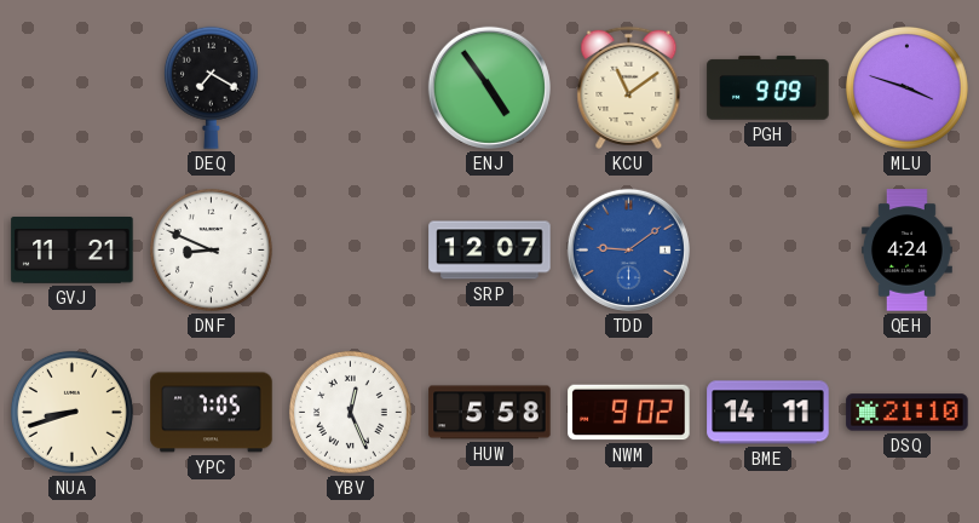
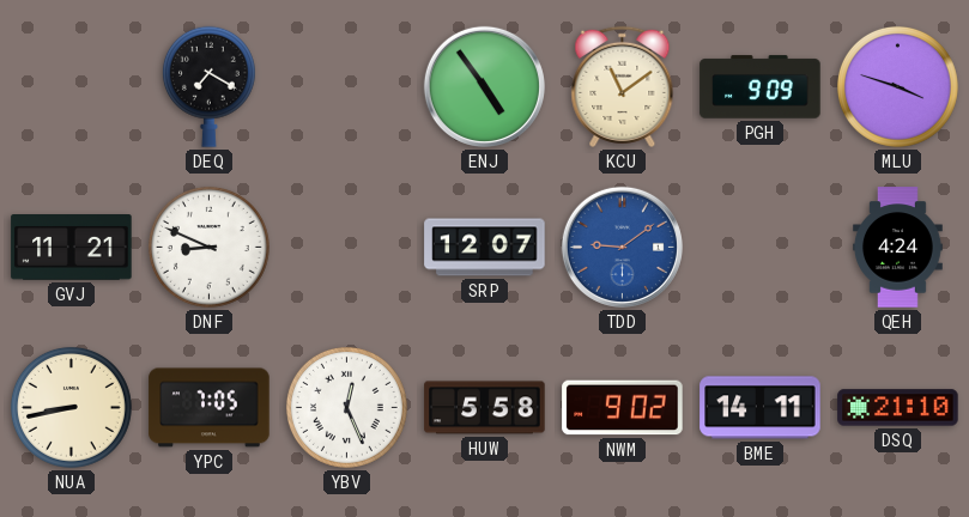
NUA: 8:42 -> 8:43
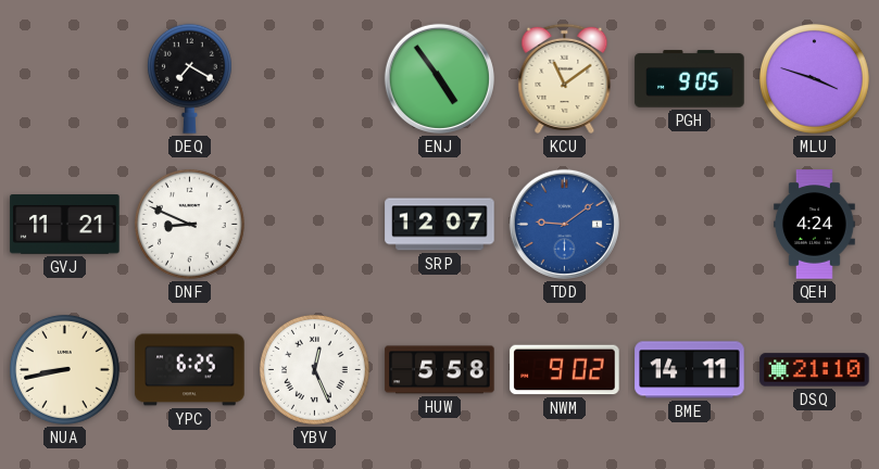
PGH: 9:09 -> 9:05
YPC: 7:05 -> 6:25
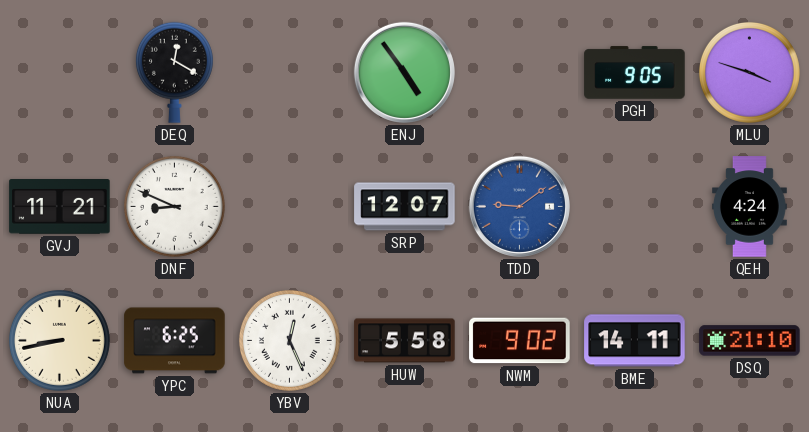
DEQ: 7:20 -> 12:20
KCU: 11:09 -> none
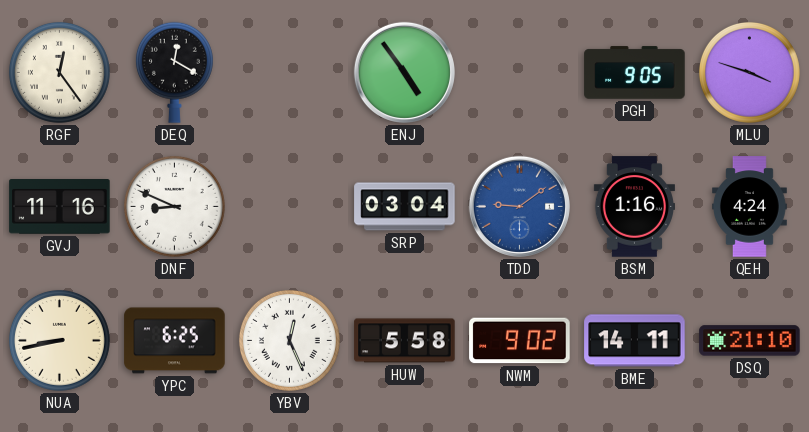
RGF: none -> 12:24
GVJ: 11:21 -> 11:16
SRP: 12:07 -> 03:04
BSM: none -> 1:16
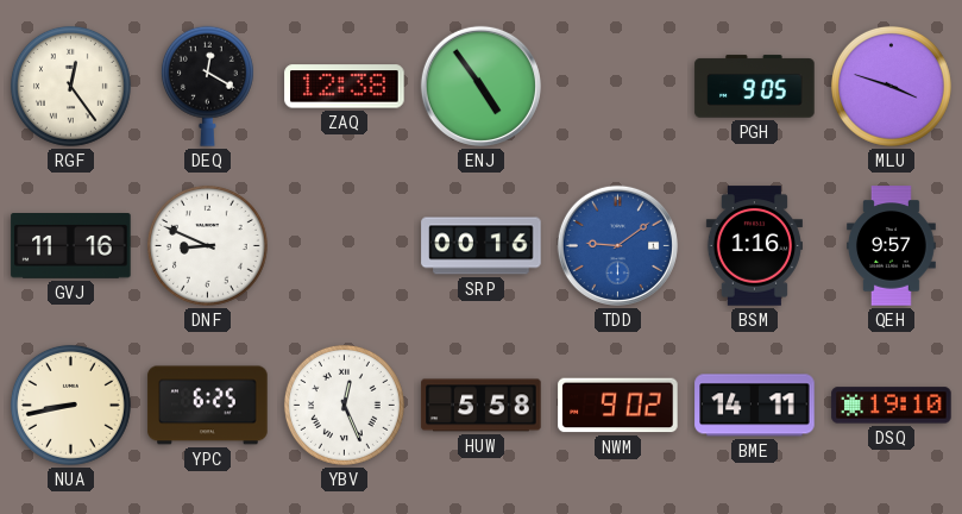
ZAQ: none -> 12:38
SRP: 03:04 -> 00:16
QEH: 4:24 -> 9:57
DSQ: 21:10 -> 19:10
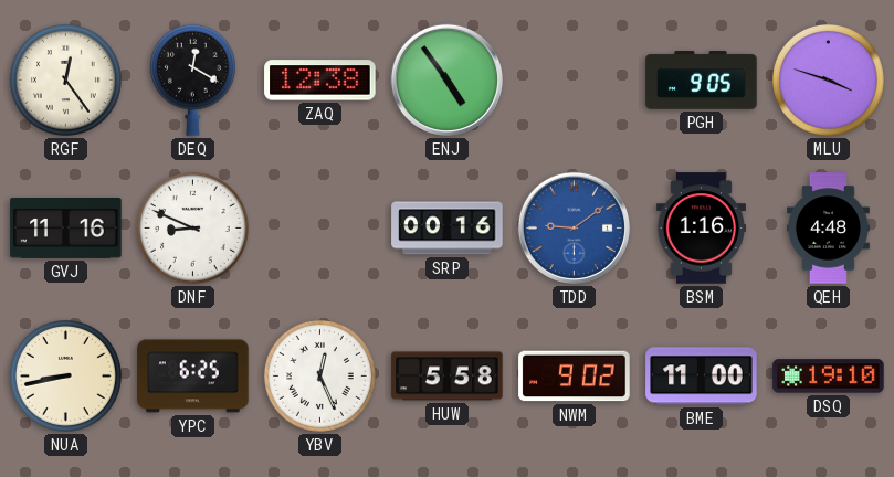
QEH: 9:57 -> 4:48
BME: 14:11 -> 11:00
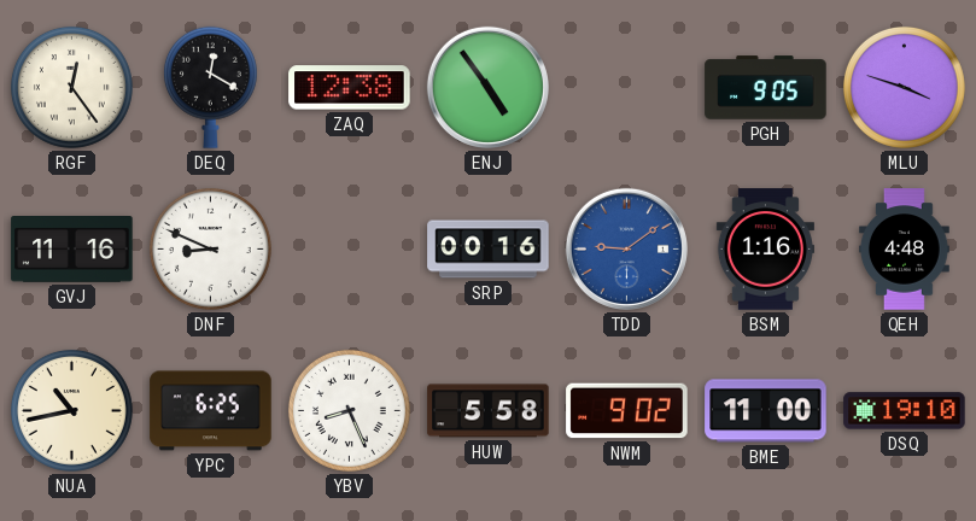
NUA: 8:43 -> 10:43
YBV: 12:26 -> 8:26
